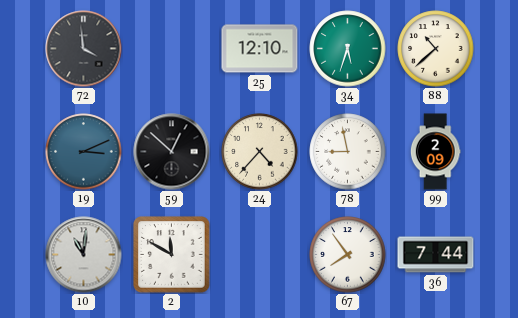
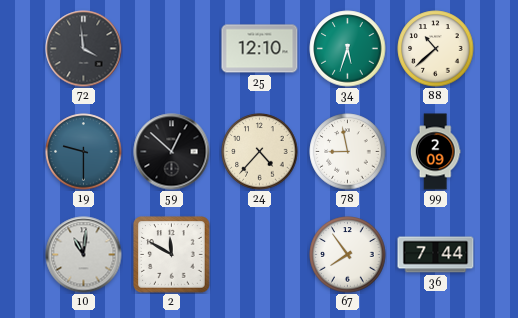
19: 3:11 -> 9:30
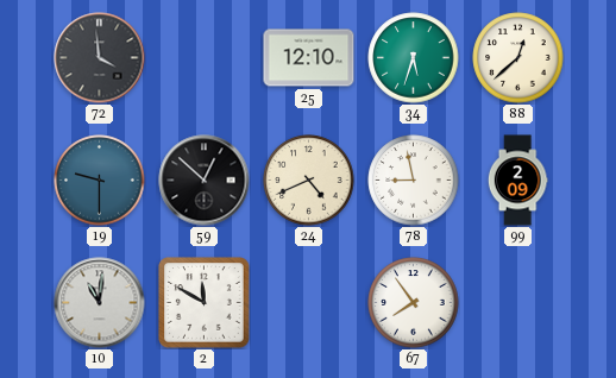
88: 10:38 -> 12:38
24: 4:37 -> 4:41
36: 7:44 -> none
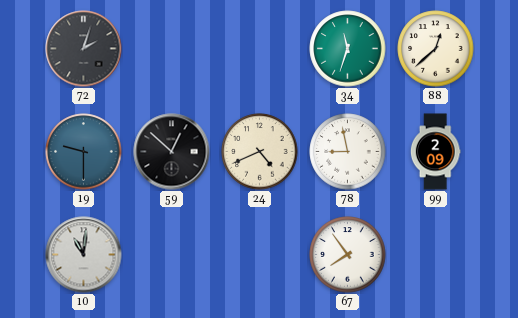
72: 3:59 -> 2:03
25: 12:10 -> none
34: 5:33 -> 11:33
2: 11:50 -> none
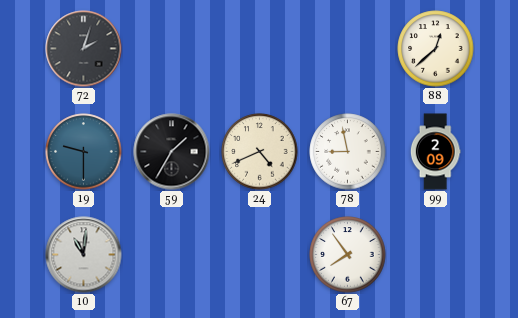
34: 11:33 -> none
59: 12:52 -> 1:35
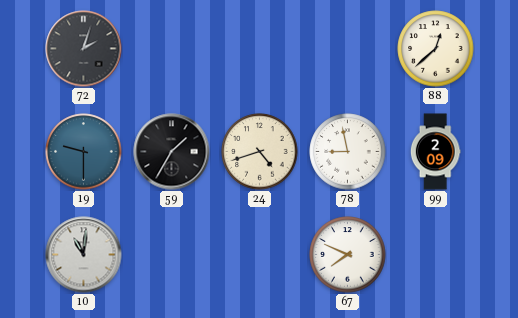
24: 4:41 -> 4:42
67: 7:54 -> 7:49
